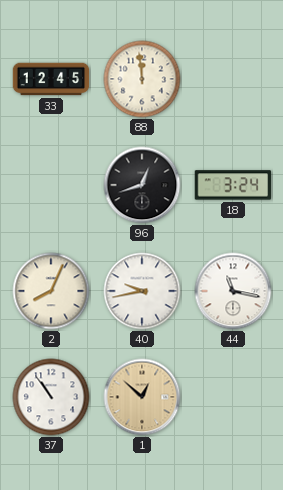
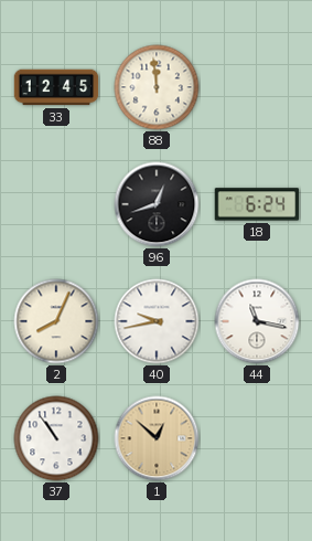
18: 3:24 -> 6:24
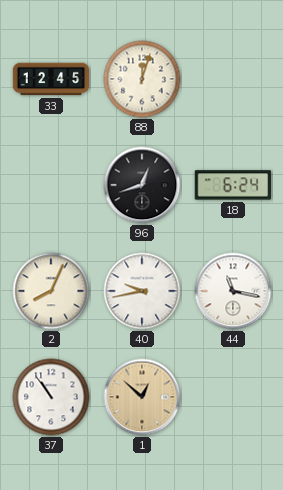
88: 11:59 -> 12:03
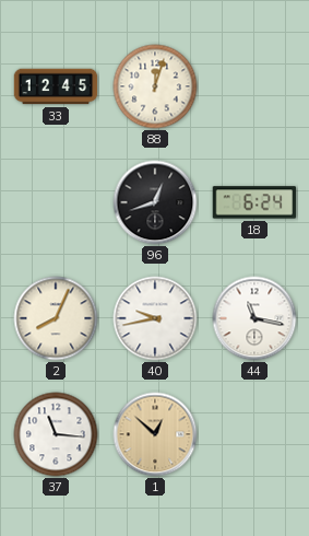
37: 10:54 -> 11:16
